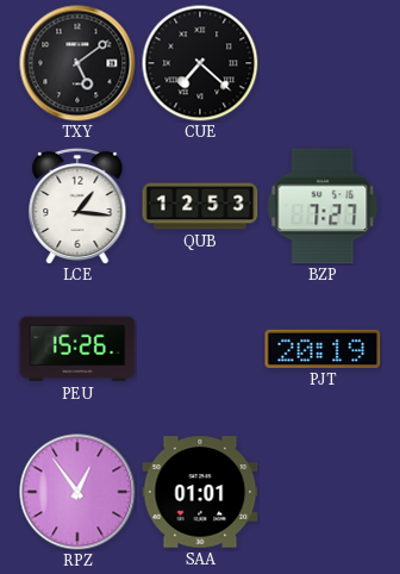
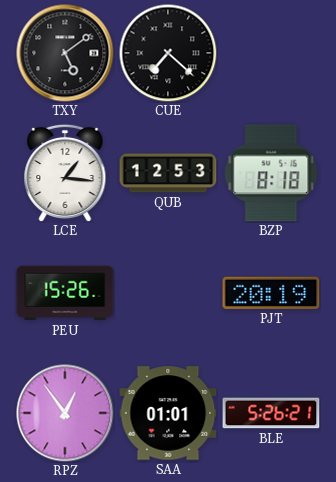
BZP: 7:27 -> 8:18
BLE: none -> 5:26
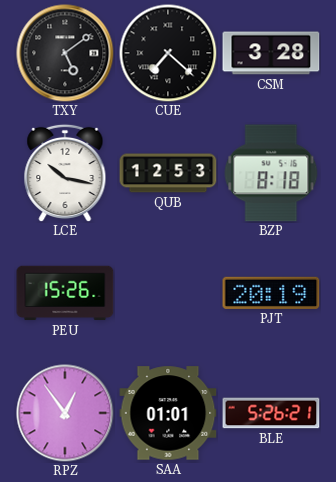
CSM: none -> 3:28
LCE: 1:16 -> 10:17
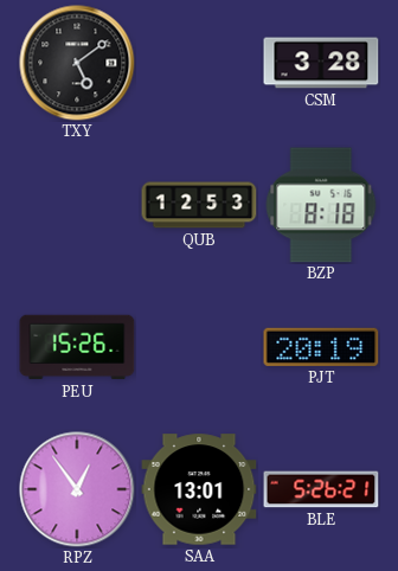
CUE: 7:22 -> none
LCE: 10:17 -> none
SAA: 01:01 -> 13:01
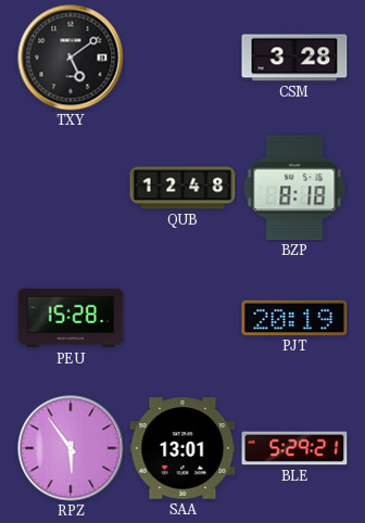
QUB: 12:53 -> 12:48
PEU: 15:26 -> 15:28
RPZ: 12:54 -> 5:54
BLE: 5:26 -> 5:29
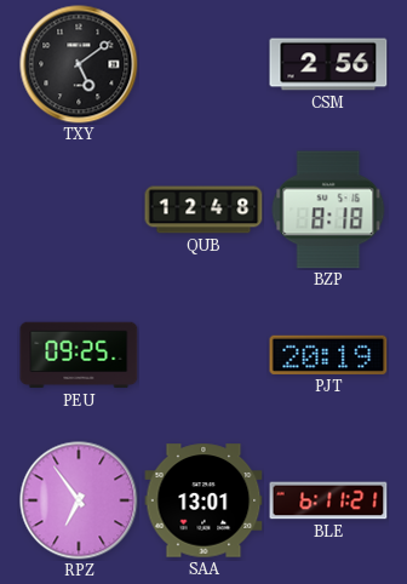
CSM: 3:28 -> 2:56
PEU: 15:28 -> 09:25
RPZ: 5:54 -> 6:54
BLE: 5:29 -> 6:11
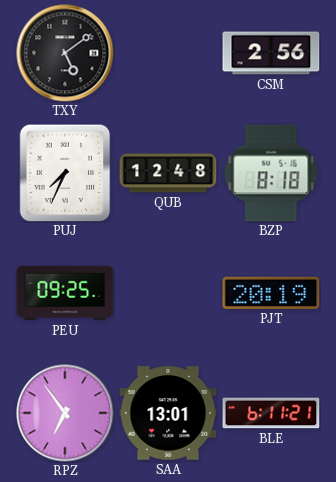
PUJ: none -> 7:34
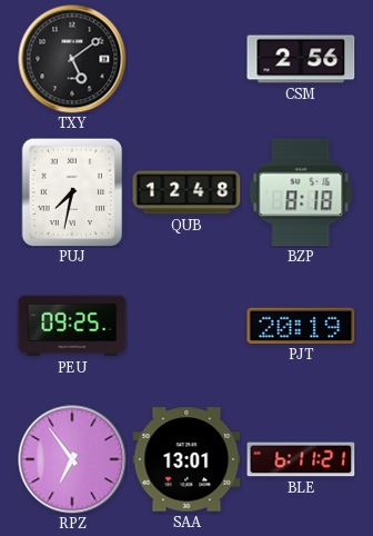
PUJ: 7:34 -> 7:32
